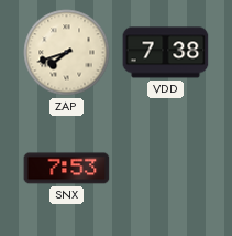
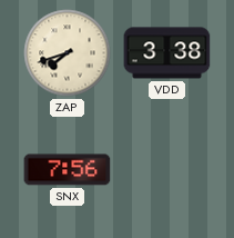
VDD: 7:38 -> 3:38
SNX: 7:53 -> 7:56
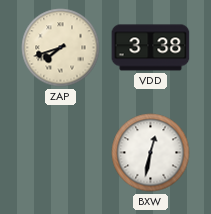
SNX: 7:56 -> none
BXW: none -> 12:32
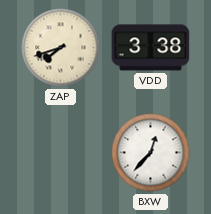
BXW: 12:32 -> 12:37
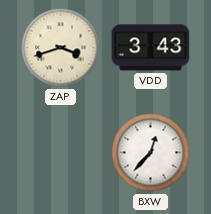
ZAP: 7:42 -> 3:42
VDD: 3:38 -> 3:43
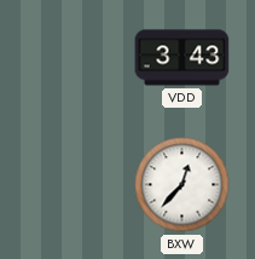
ZAP: 3:42 -> none
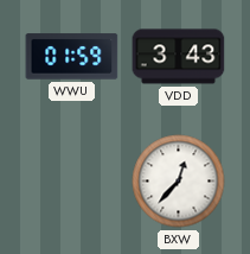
WWU: none -> 01:59
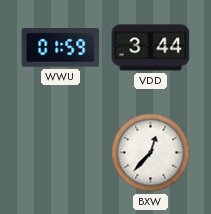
VDD: 3:43 -> 3:44
